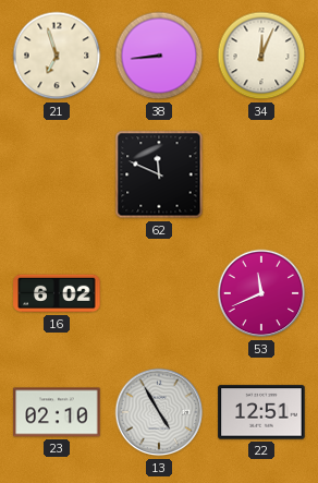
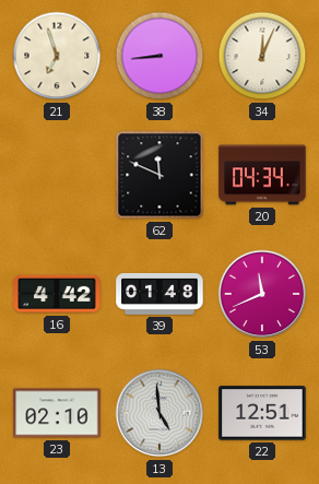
20: none -> 04:34
16: 6:02 -> 4:42
39: none -> 01:48
13: 4:55 -> 4:59
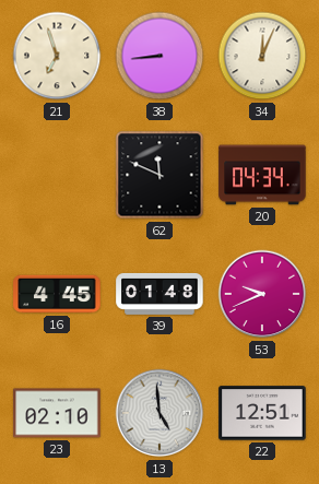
16: 4:42 -> 4:45
53: 11:41 -> 9:41
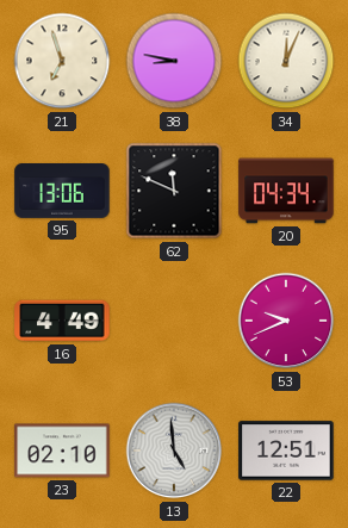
38: 8:44 -> 8:47
95: none -> 13:06
16: 4:45 -> 4:49
39: 01:48 -> none
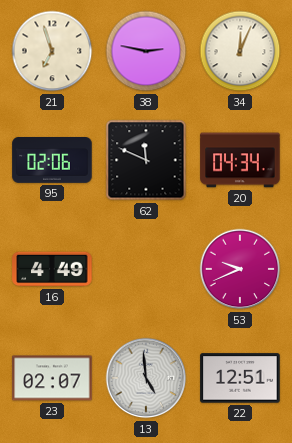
38: 8:47 -> 2:47
95: 13:06 -> 02:06
23: 02:10 -> 02:07
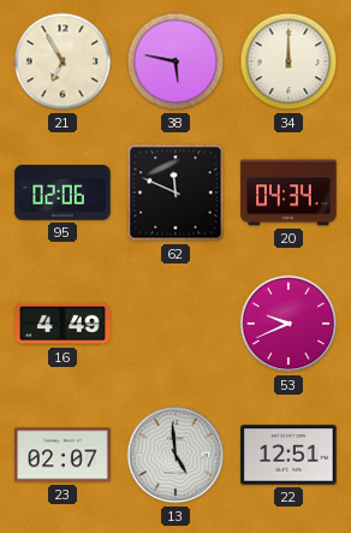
21: 6:57 -> 6:55
38: 2:47 -> 5:47
34: 12:04 -> 12:00
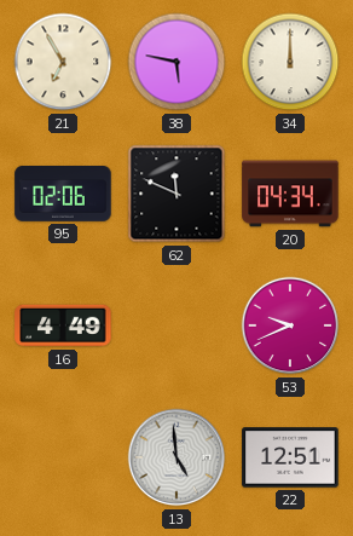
23: 02:07 -> none
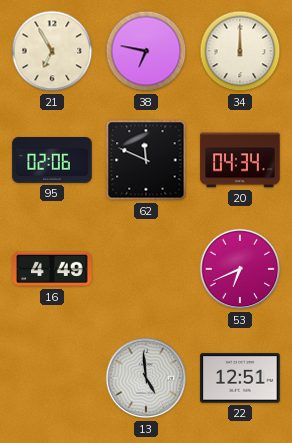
38: 5:47 -> 6:47
53: 9:41 -> 6:41
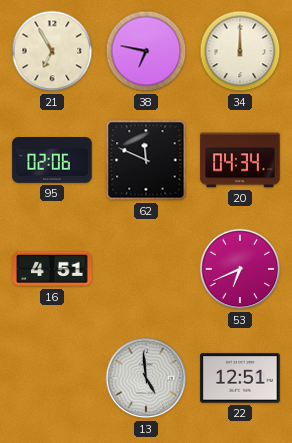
16: 4:49 -> 4:51
